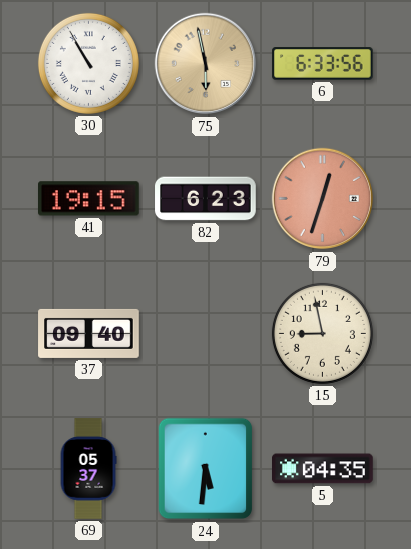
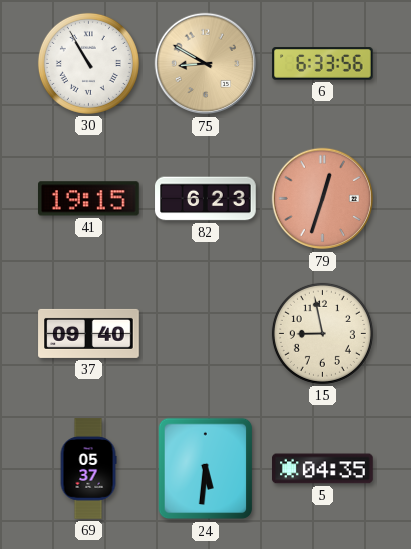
75: 5:58 -> 8:50
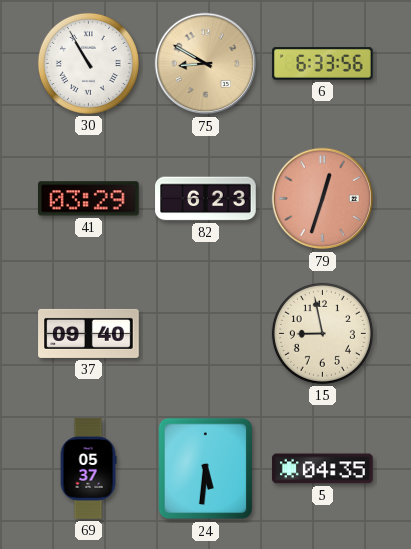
41: 19:15 -> 03:29
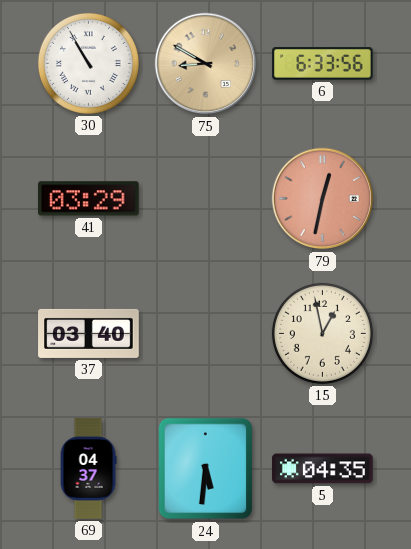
82: 6:23 -> none
79: 12:33 -> 12:32
37: 09:40 -> 03:40
15: 8:58 -> 12:58
69: 05:37 -> 04:37
